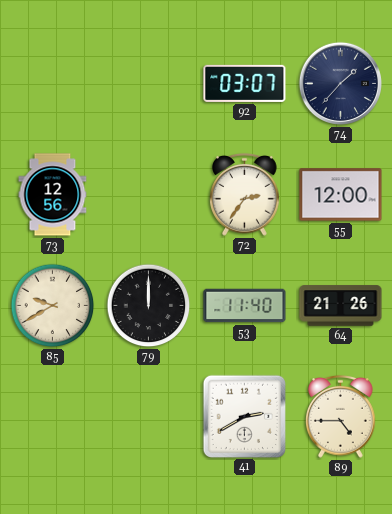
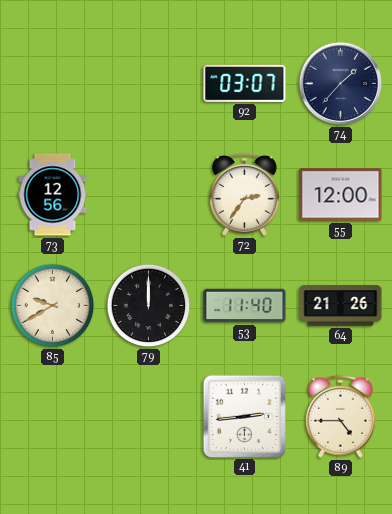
41: 2:40 -> 2:44
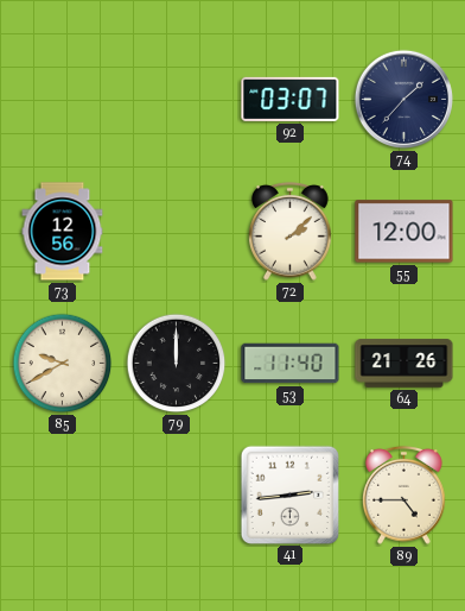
72: 2:36 -> 2:08
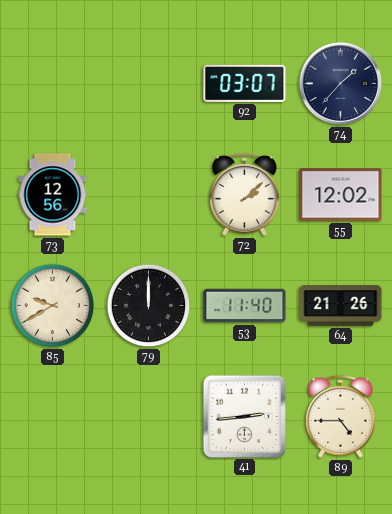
55: 12:00 -> 12:02
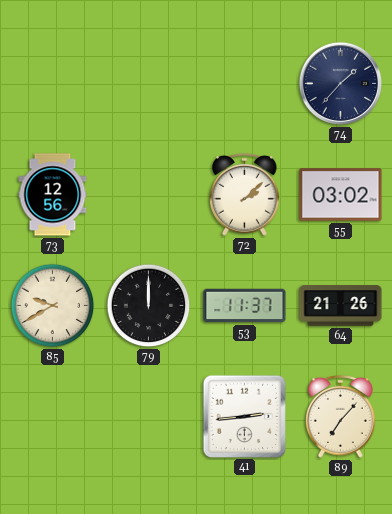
92: 03:07 -> none
55: 12:02 -> 03:02
53: 11:40 -> 11:37
89: 4:45 -> 7:07
